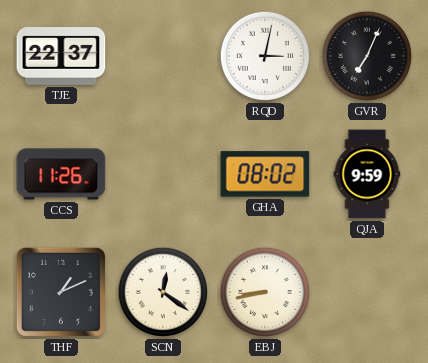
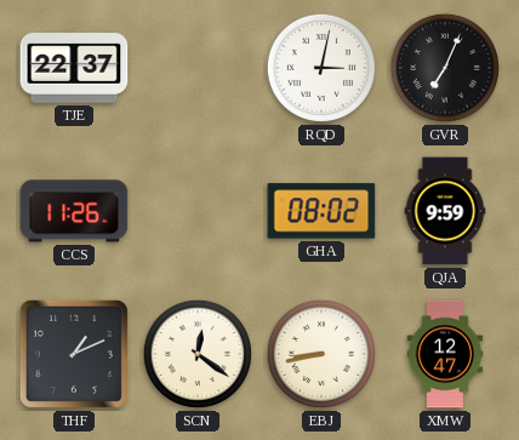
XMW: none -> 12:47
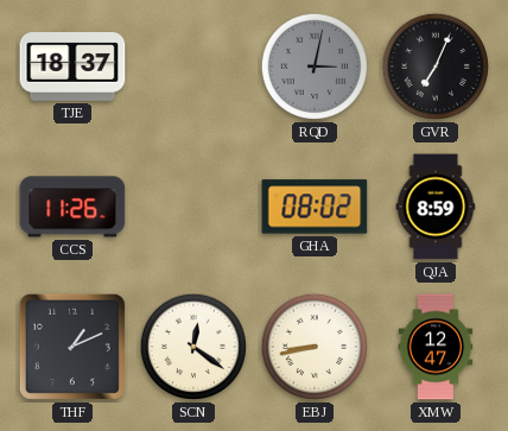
TJE: 22:37 -> 18:37
RQD dial: white -> grey
QJA: 9:59 -> 8:59
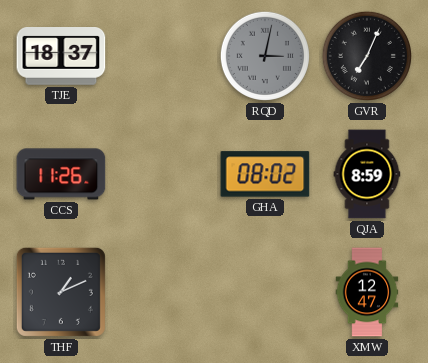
SCN: 12:21 -> none
EBJ: 8:43 -> none
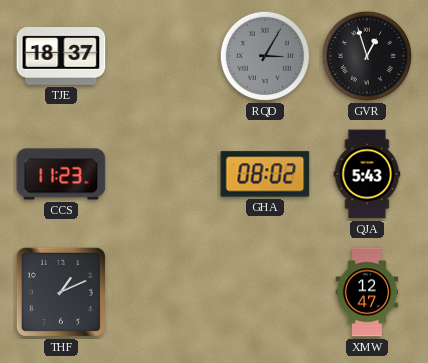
RQD: 3:02 -> 3:05
GVR: 7:04 -> 12:57
CCS: 11:26 -> 11:23
QJA: 8:59 -> 5:43
